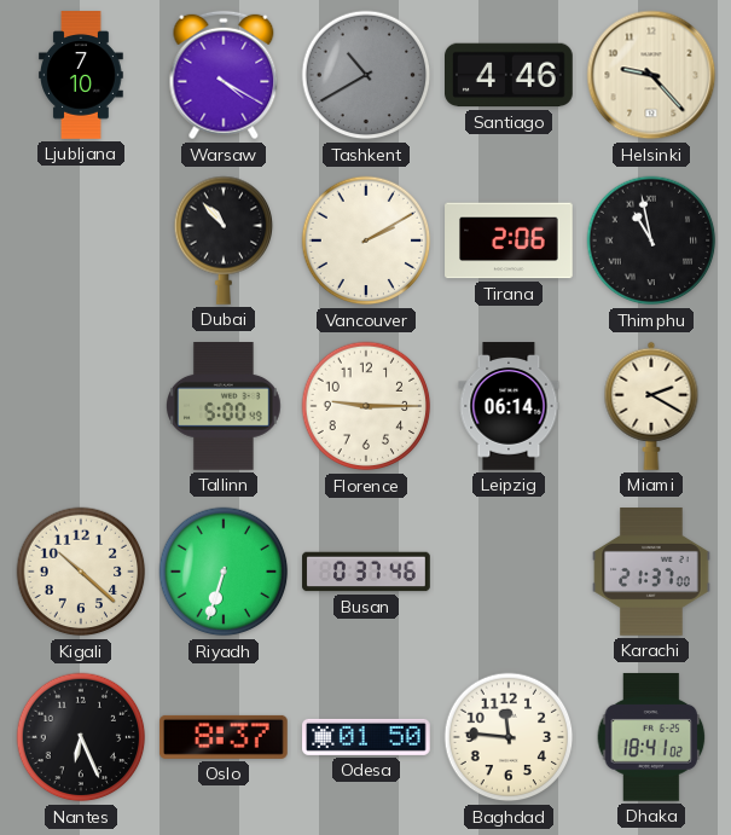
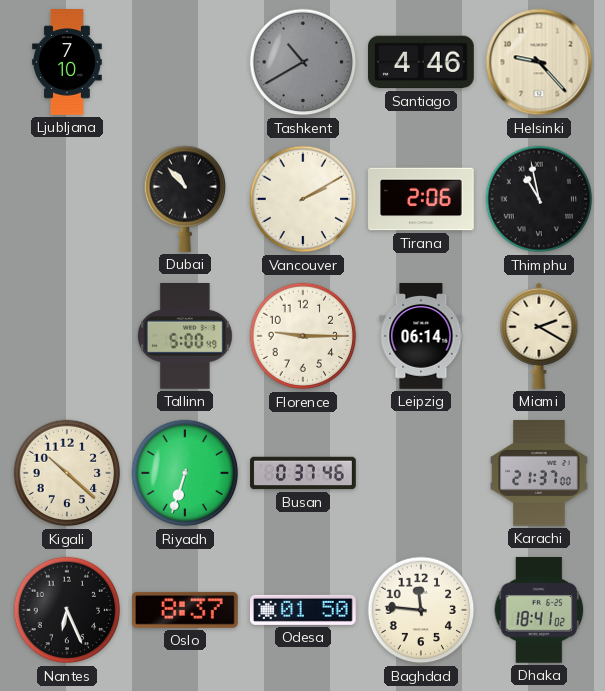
Warsaw: 4:20 -> none
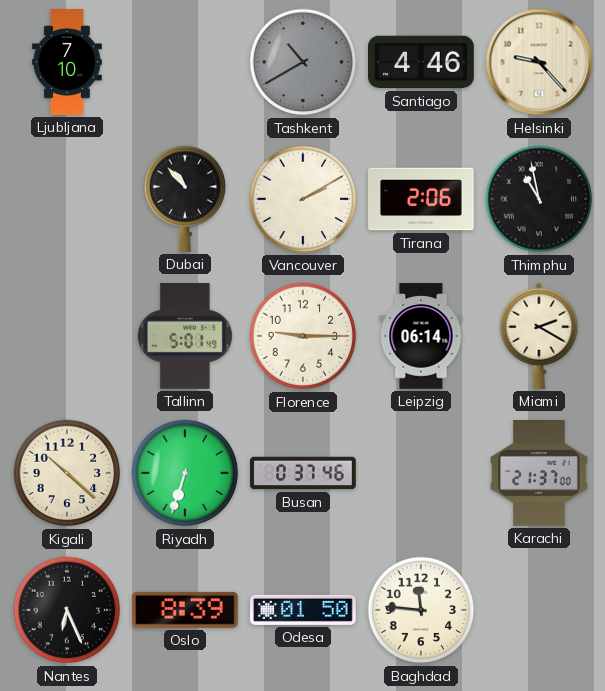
Tallinn: 5:00 -> 5:01
Oslo: 8:37 -> 8:39
Dhaka: 18:41 -> none
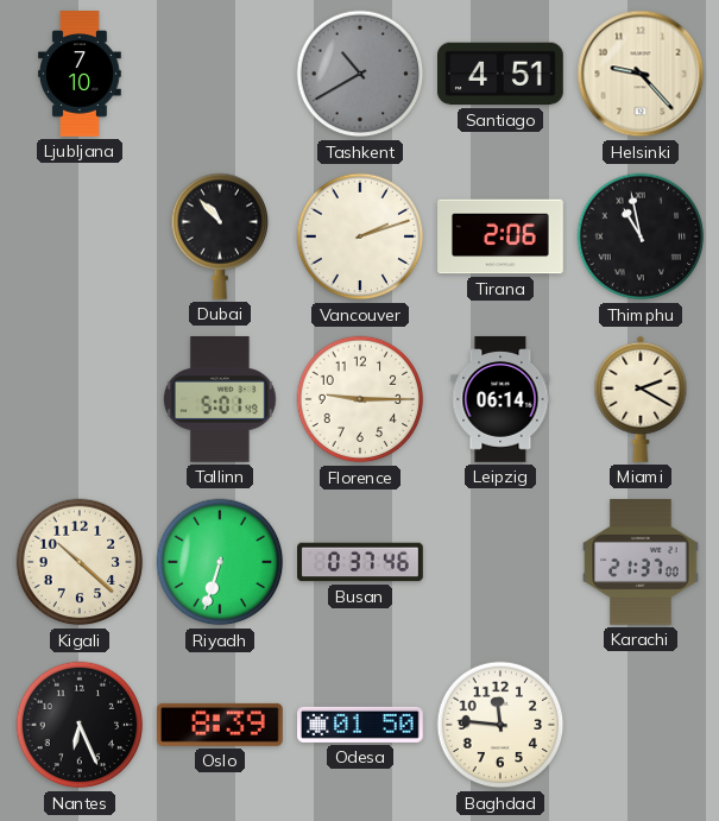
Santiago: 4:46 -> 4:51
Vancouver: 2:10 -> 2:12
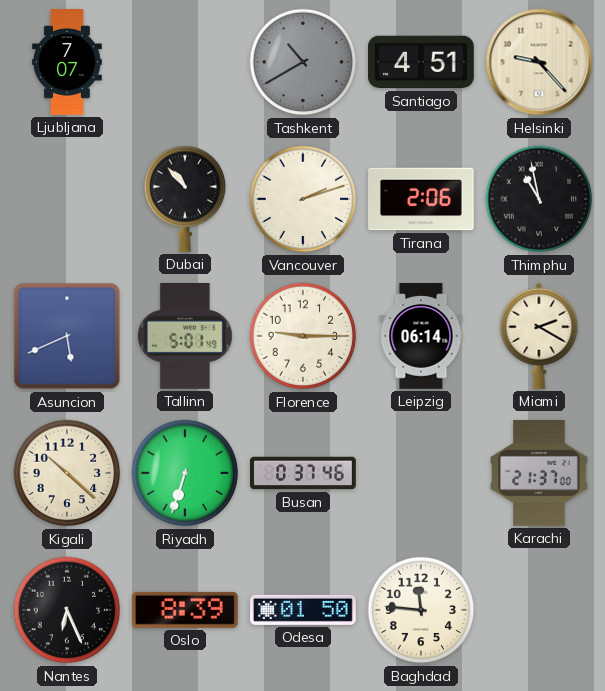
Ljubljana: 7:10 -> 7:07
Asuncion: none -> 5:41
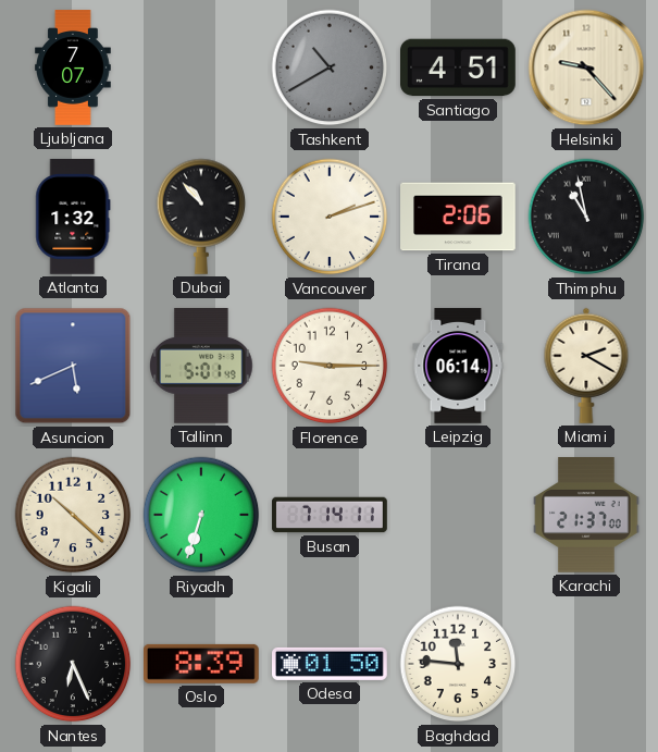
Atlanta: none -> 1:32
Busan: 0:37 -> 7:14
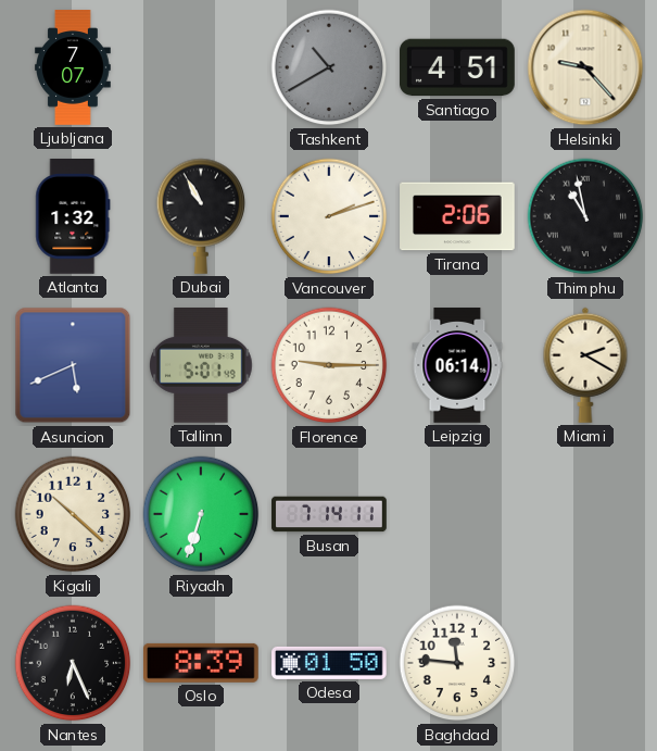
Dubai: 10:53 -> 10:55
Karachi: 21:37 -> none
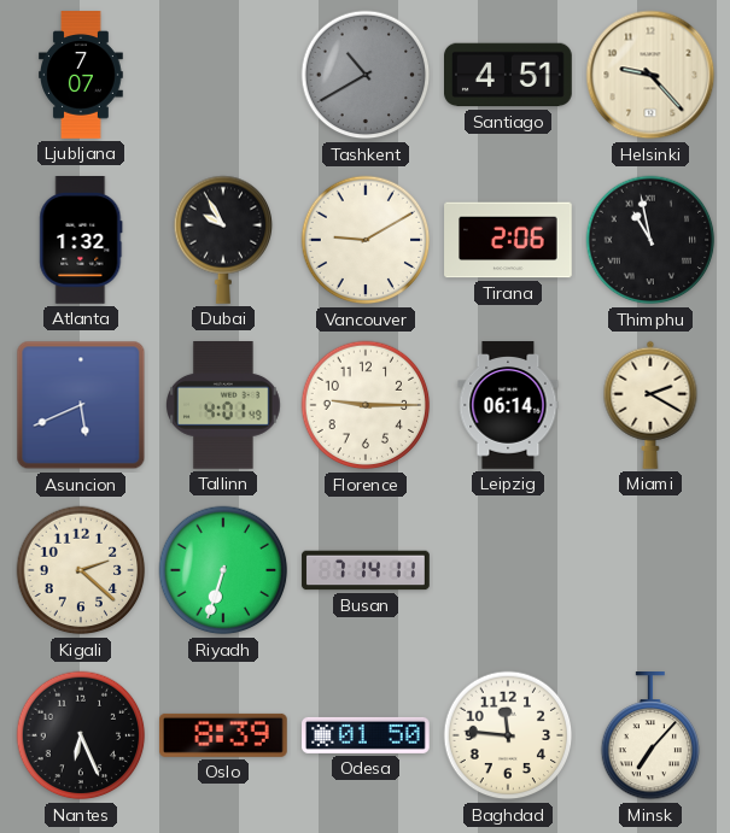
Dubai: 10:55 -> 9:55
Vancouver: 2:12 -> 9:10
Tallinn: 5:01 -> 4:01
Kigali: 10:22 -> 2:22
Minsk: none -> 7:07
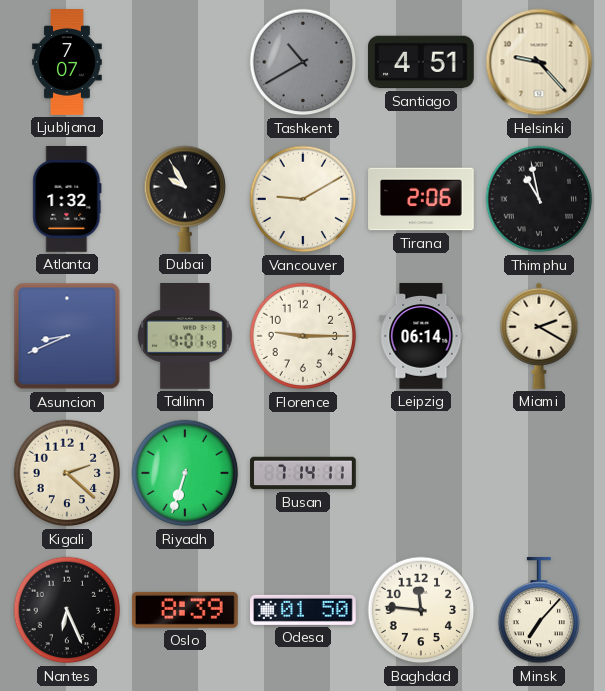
Asuncion: 5:41 -> 8:41
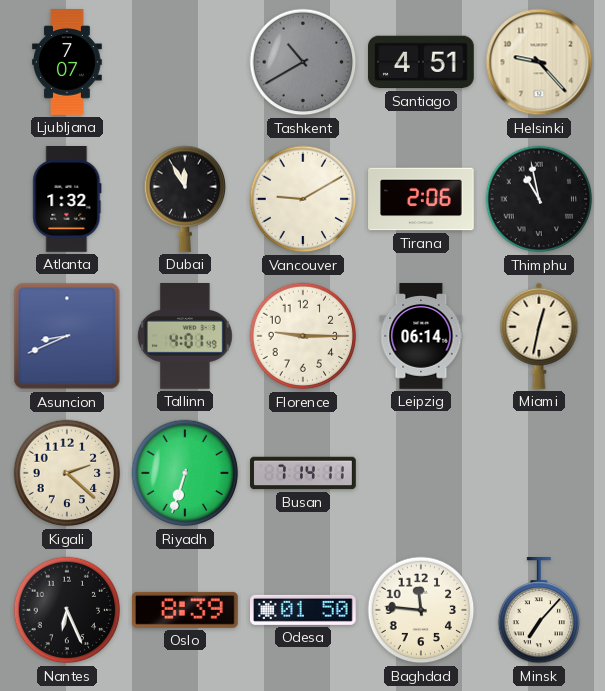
Dubai: 9:55 -> 11:55
Miami: 2:20 -> 12:32
